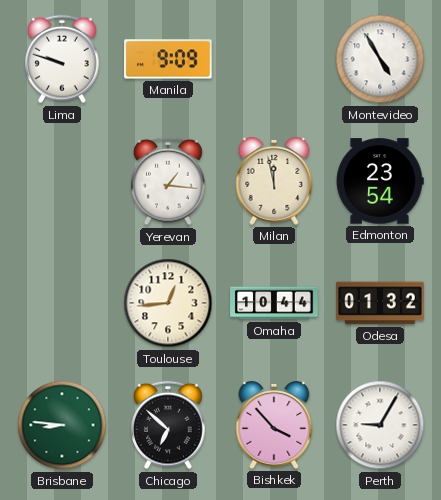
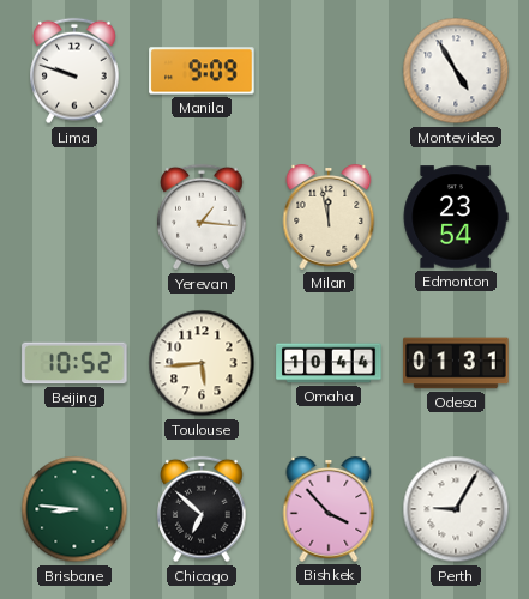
Beijing: none -> 10:52
Toulouse: 12:44 -> 5:44
Odesa: 01:32 -> 01:31
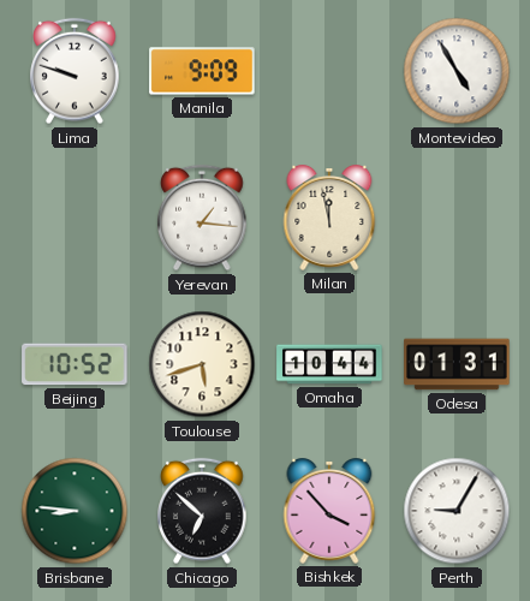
Edmonton: 23:54 -> none
Toulouse: 5:44 -> 5:42
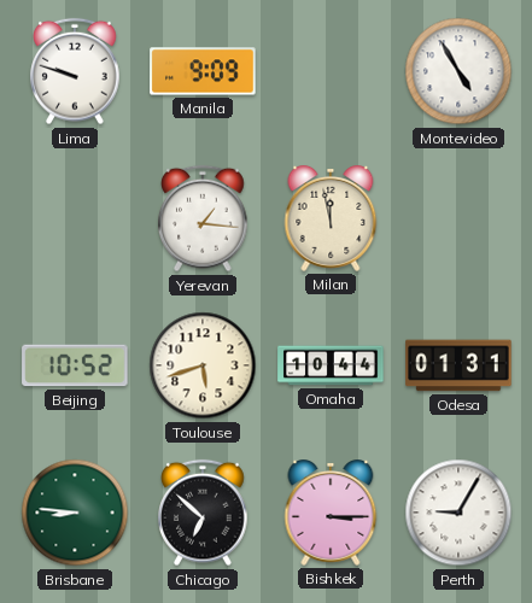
Bishkek: 3:53 -> 3:15
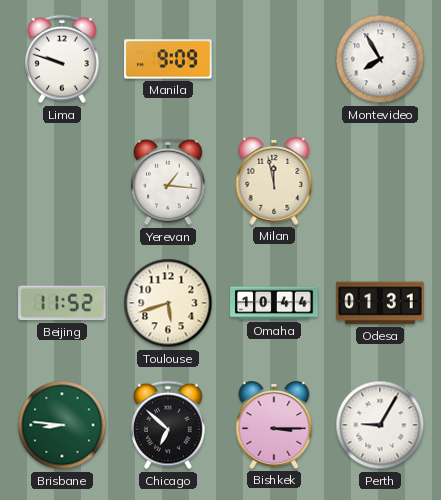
Montevideo: 4:55 -> 7:55
Beijing: 10:52 -> 11:52
